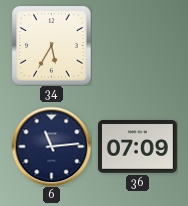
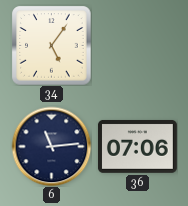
34: 5:35 -> 5:06
36: 07:09 -> 07:06
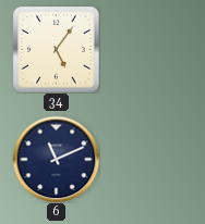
6: 11:14 -> 11:11
36: 07:06 -> none
